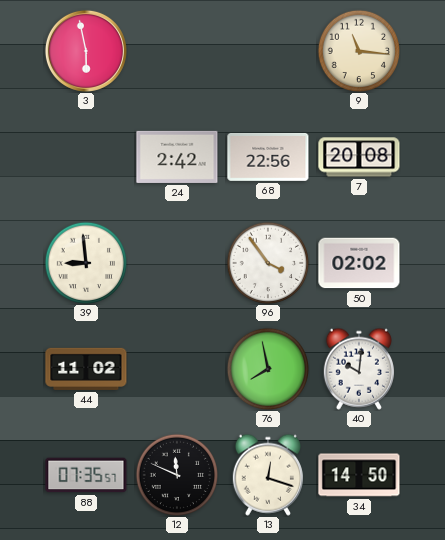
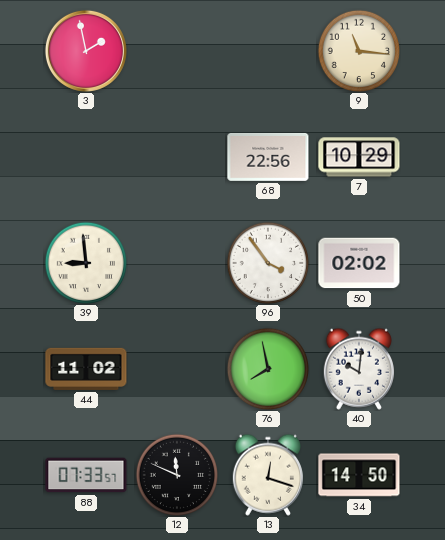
3: 5:58 -> 1:58
24: 2:42 -> none
7: 20:08 -> 10:29
88: 07:35 -> 07:33
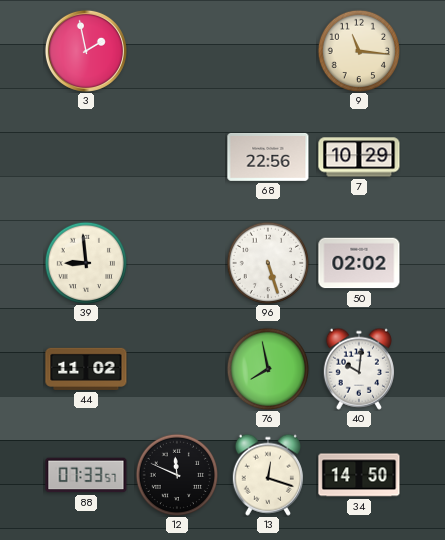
96: 3:54 -> 5:27
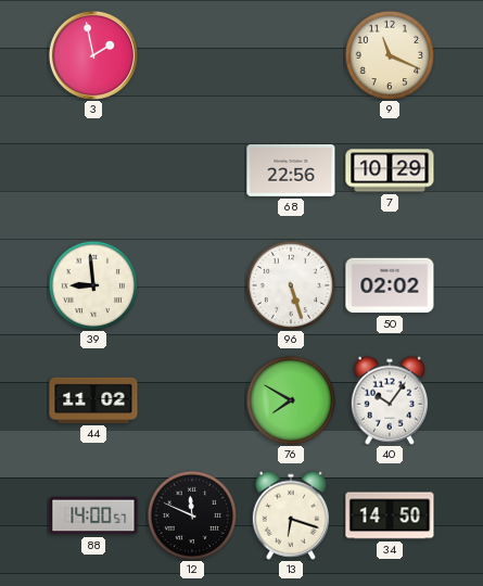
9: 11:16 -> 11:19
76: 7:58 -> 7:50
40: 10:01 -> 10:06
88: 07:33 -> 14:00
13: 12:18 -> 6:18
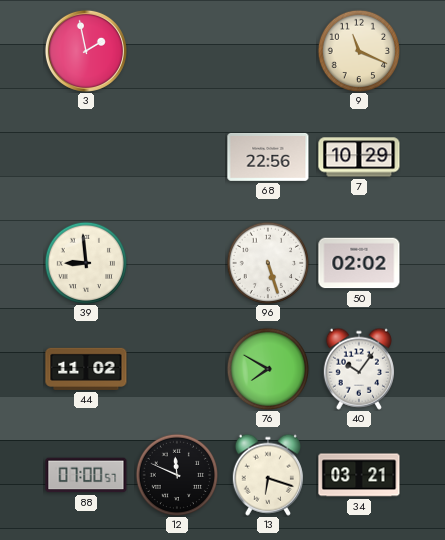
88: 14:00 -> 07:00
34: 14:50 -> 03:21
